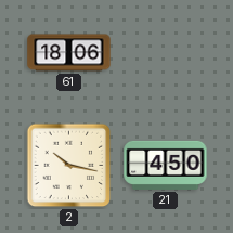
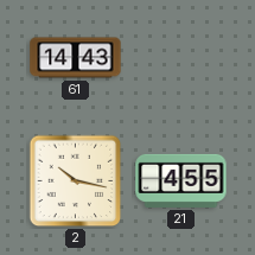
61: 18:06 -> 14:43
21: 4:50 -> 4:55
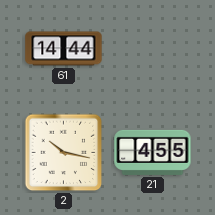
61: 14:43 -> 14:44
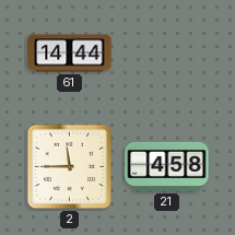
2: 10:17 -> 11:45
21: 4:55 -> 4:58
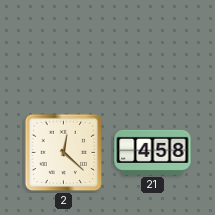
61: 14:44 -> none
2: 11:45 -> 12:22
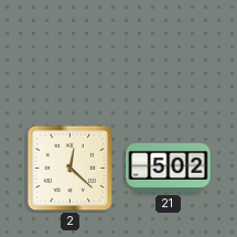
21: 4:58 -> 5:02
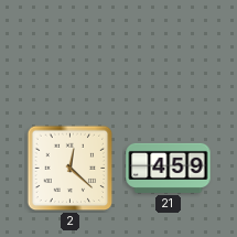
21: 5:02 -> 4:59
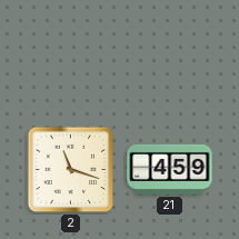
2: 12:22 -> 11:18
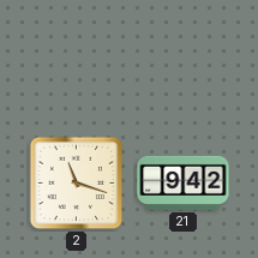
21: 4:59 -> 9:42
